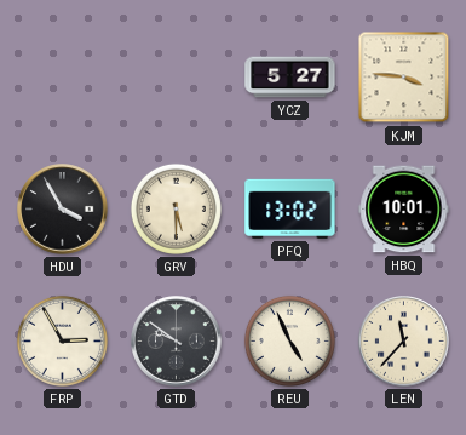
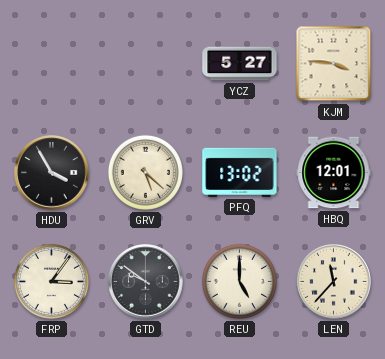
GRV: 5:30 -> 5:22
HBQ: 10:01 -> 12:01
FRP: 2:55 -> 3:06
REU: 4:56 -> 5:00
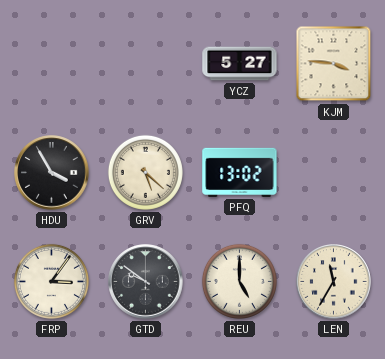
HBQ: 12:01 -> none
LEN: 11:37 -> 11:35
